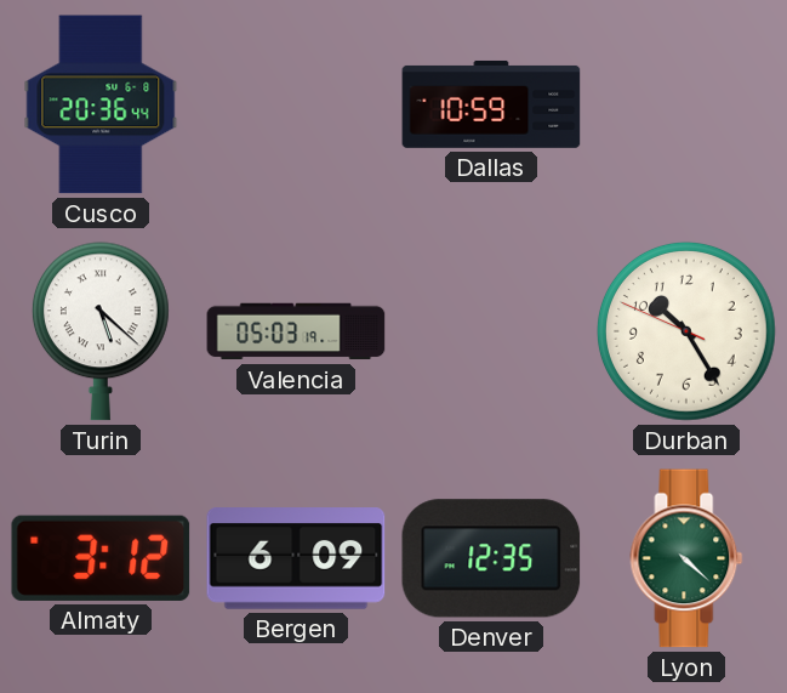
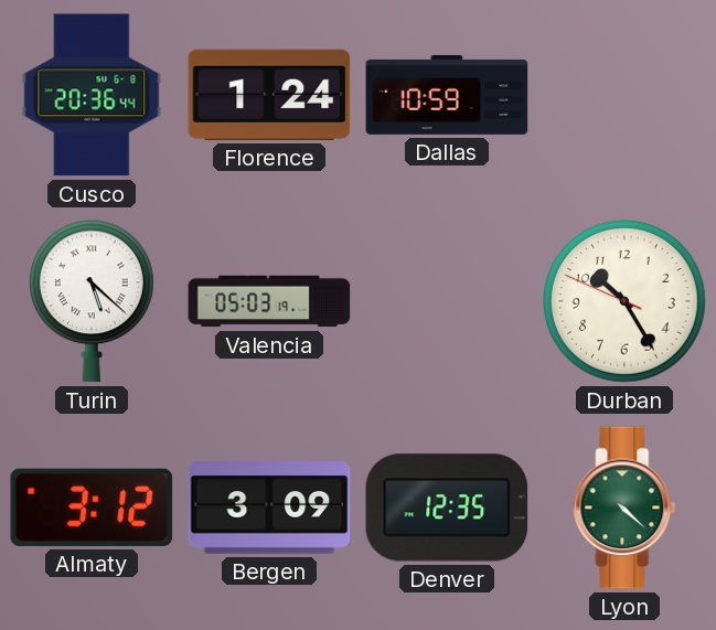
Florence: none -> 1:24
Bergen: 6:09 -> 3:09
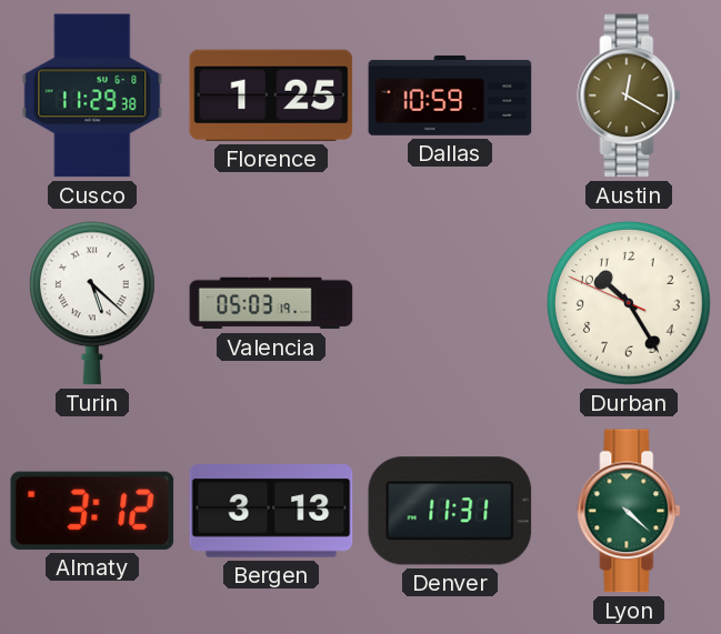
Cusco: 20:36 -> 11:29
Florence: 1:24 -> 1:25
Austin: none -> 12:20
Bergen: 3:09 -> 3:13
Denver: 12:35 -> 11:31
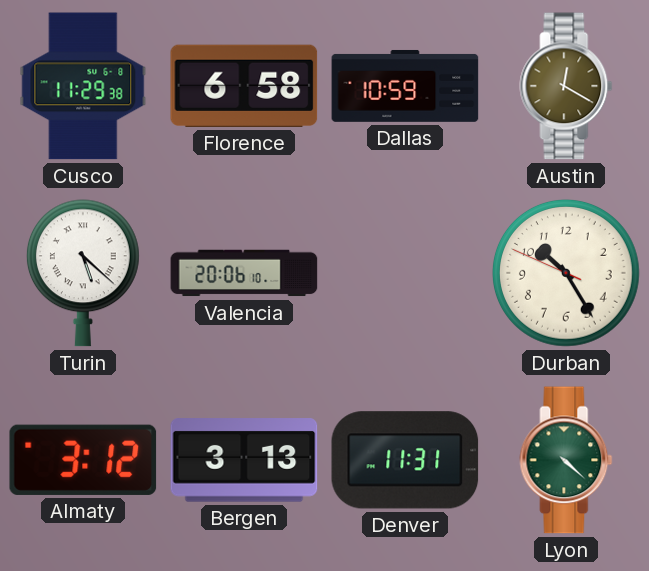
Florence: 1:25 -> 6:58
Valencia: 05:03 -> 20:06
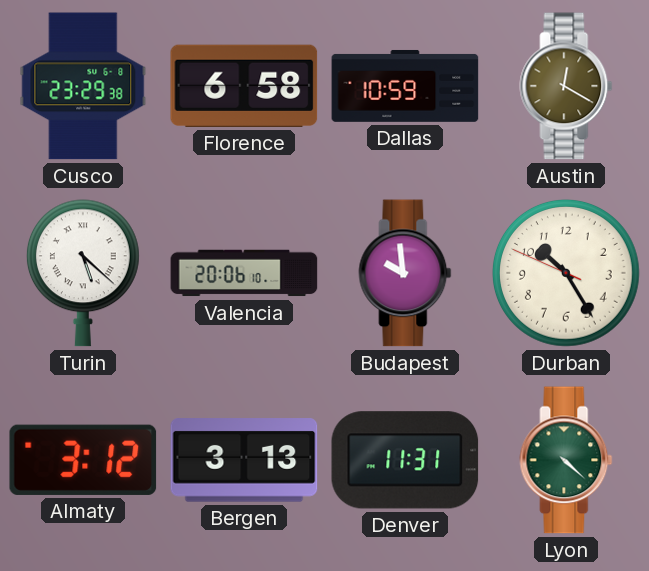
Cusco: 11:29 -> 23:29
Budapest: none -> 9:59
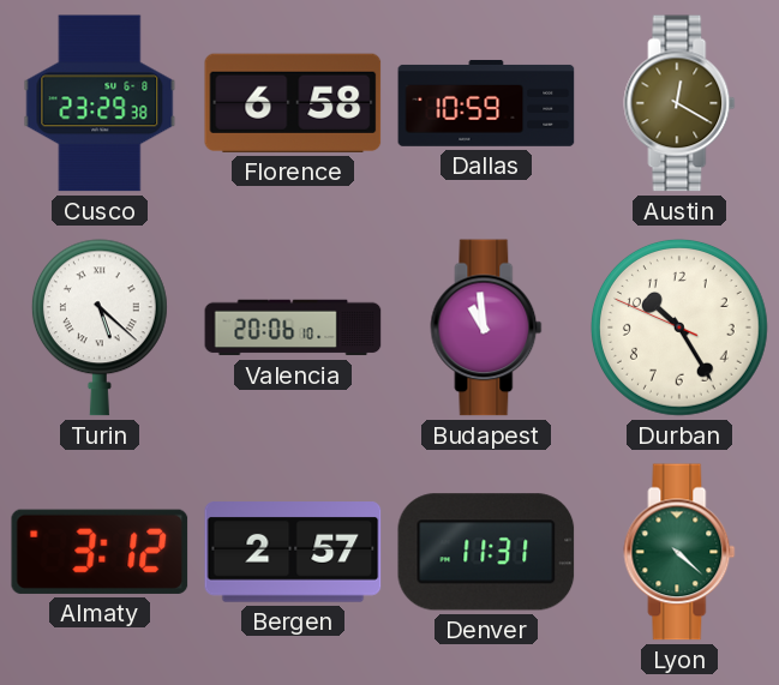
Budapest: 9:59 -> 10:59
Bergen: 3:13 -> 2:57
